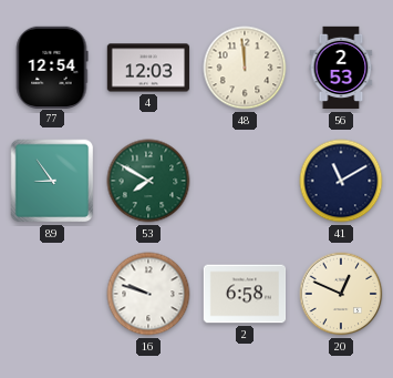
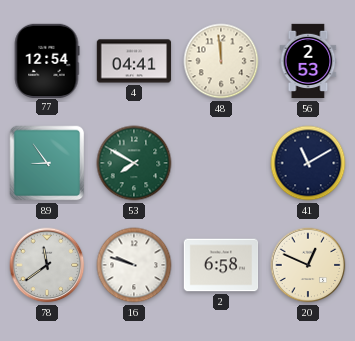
4: 12:03 -> 04:41
78: none -> 11:39
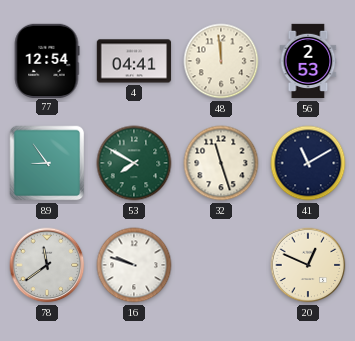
32: none -> 11:27
2: 6:58 -> none
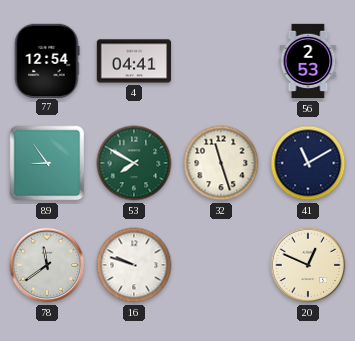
48: 11:59 -> none
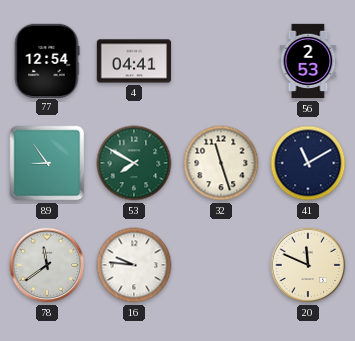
16: 9:48 -> 9:46
20: 12:49 -> 11:49
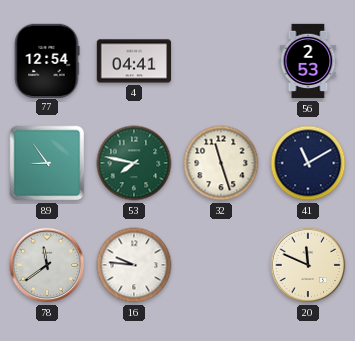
53: 7:50 -> 7:47
